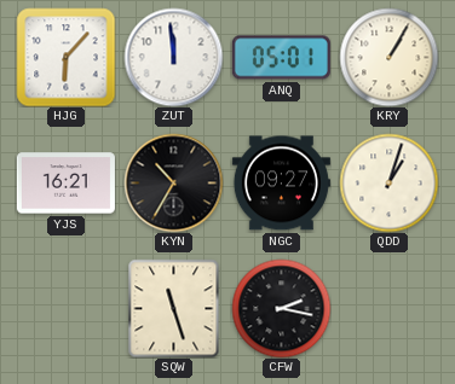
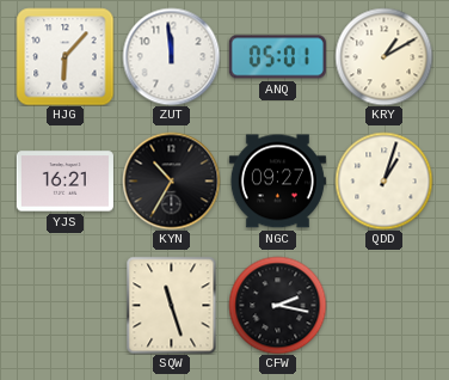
KRY: 1:05 -> 1:10
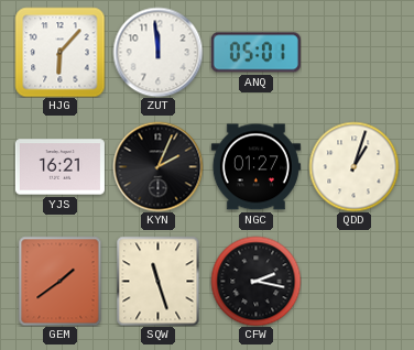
KRY: 1:10 -> none
KYN: 10:35 -> 2:04
NGC: 09:27 -> 01:27
GEM: none -> 1:39
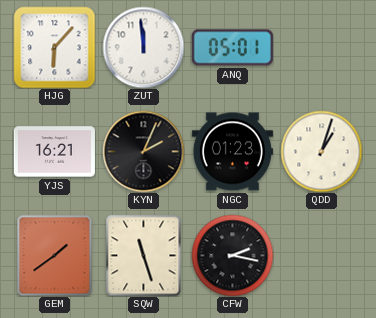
NGC: 01:27 -> 01:23
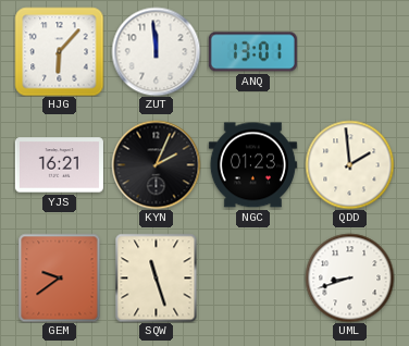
ANQ: 05:01 -> 13:01
QDD: 1:03 -> 1:59
GEM: 1:39 -> 9:39
CFW: 2:17 -> none
UML: none -> 8:42
